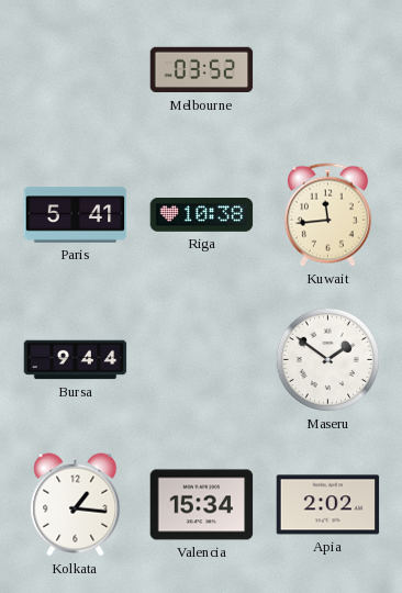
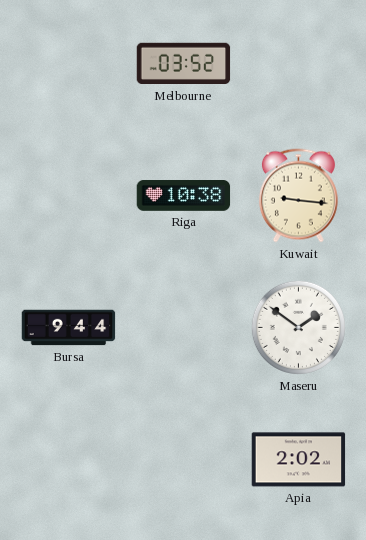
Paris: 5:41 -> none
Kuwait: 11:44 -> 9:16
Kolkata: 1:16 -> none
Valencia: 15:34 -> none
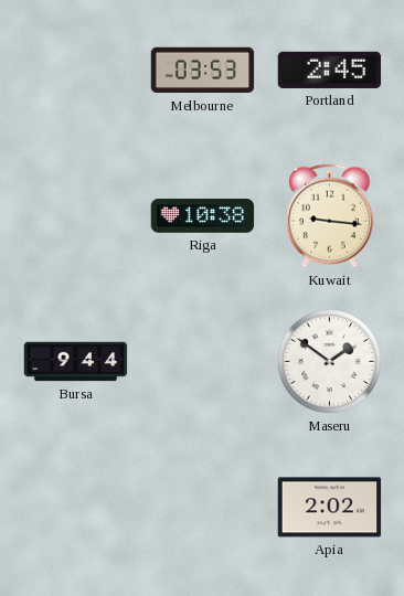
Melbourne: 03:52 -> 03:53
Portland: none -> 2:45
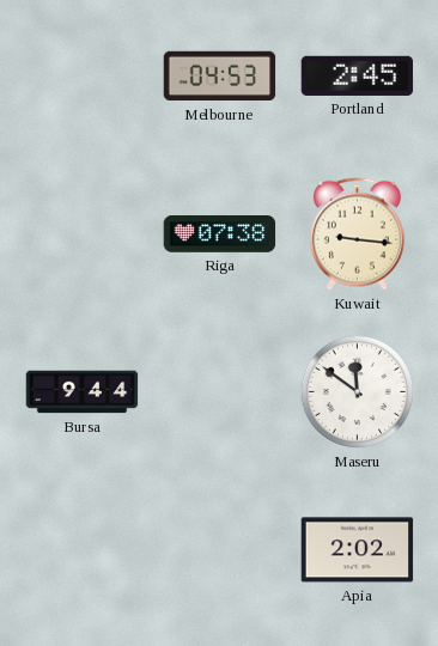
Melbourne: 03:53 -> 04:53
Riga: 10:38 -> 07:38
Maseru: 1:51 -> 11:51
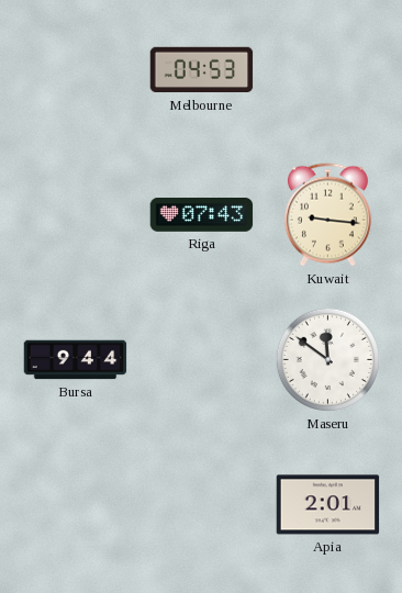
Portland: 2:45 -> none
Riga: 07:38 -> 07:43
Apia: 2:02 -> 2:01
